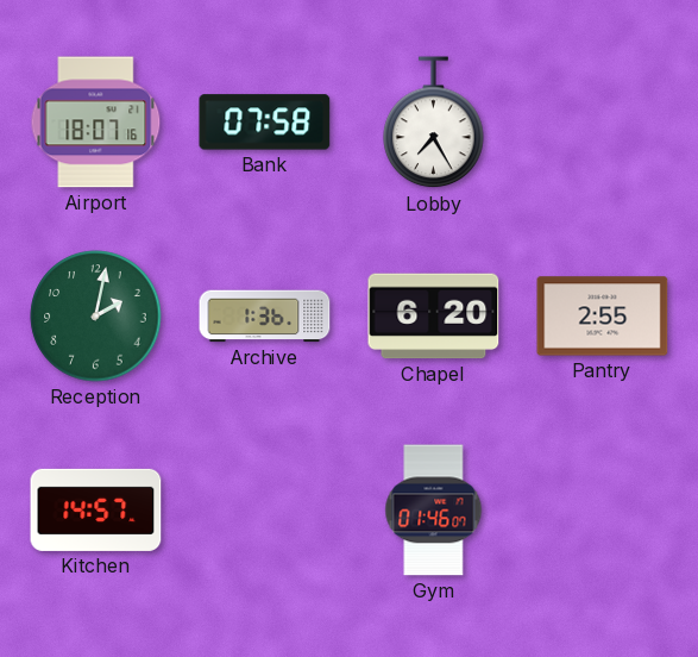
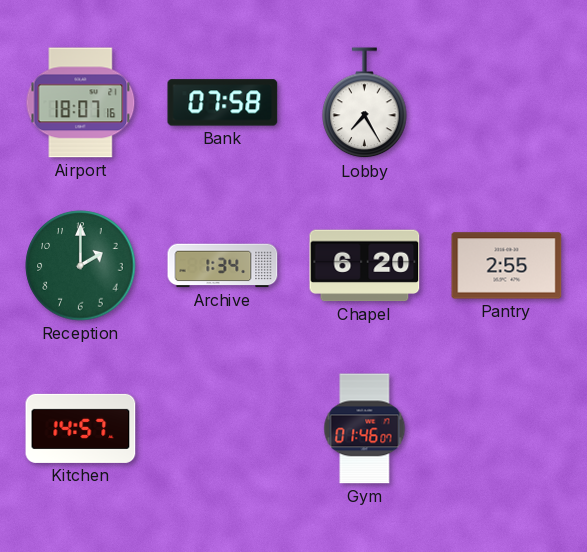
Reception: 2:02 -> 2:00
Archive: 1:36 -> 1:34
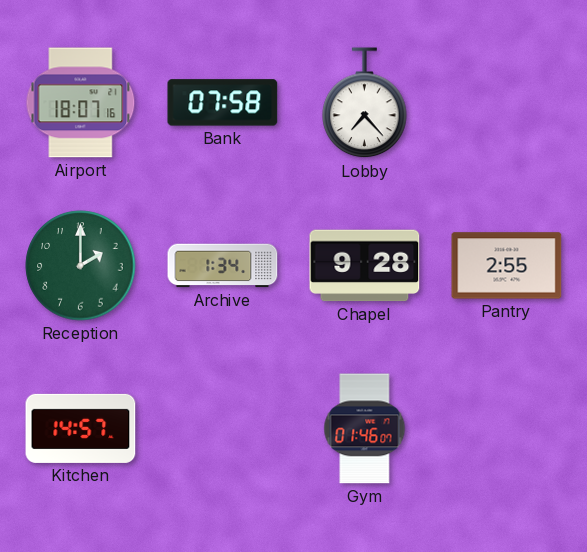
Lobby: 7:25 -> 7:23
Chapel: 6:20 -> 9:28
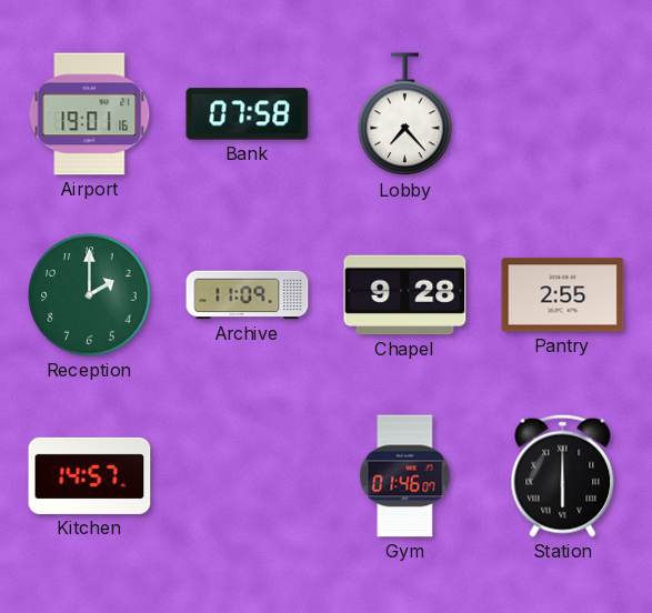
Airport: 18:07 -> 19:01
Archive: 1:34 -> 11:09
Station: none -> 6:00
